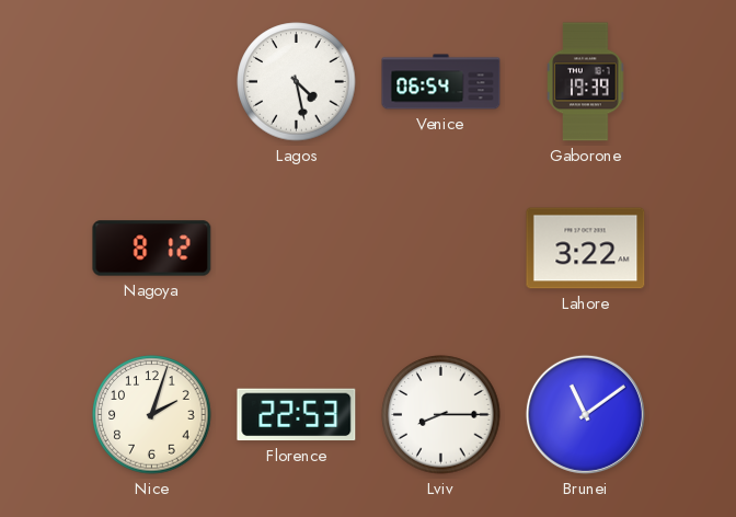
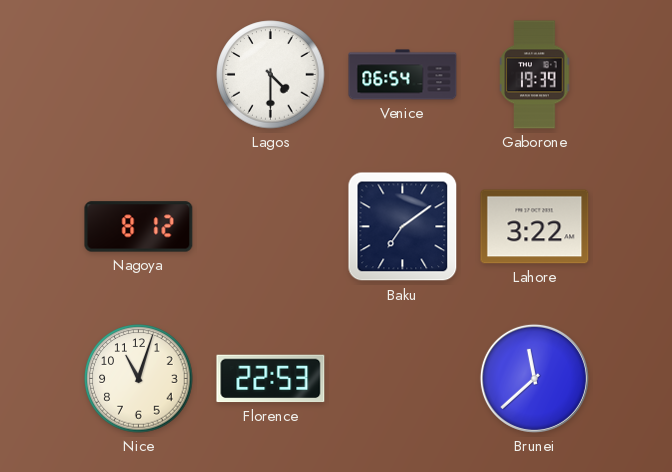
Lagos: 4:28 -> 4:30
Baku: none -> 7:09
Nice: 2:03 -> 11:03
Lviv: 8:15 -> none
Brunei: 11:09 -> 11:38
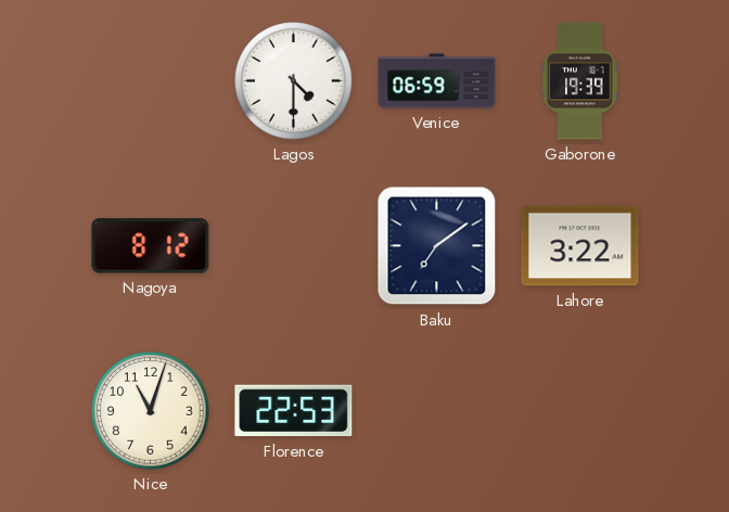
Venice: 06:54 -> 06:59
Brunei: 11:38 -> none
